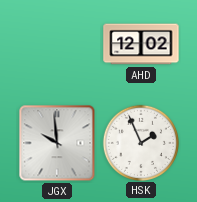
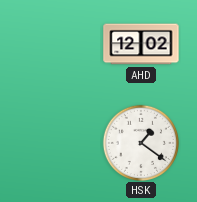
JGX: 9:59 -> none
HSK: 1:56 -> 1:21
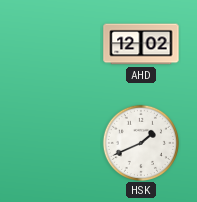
HSK: 1:21 -> 1:41
